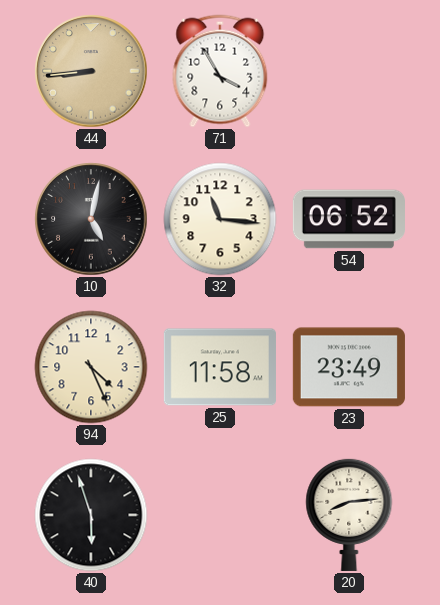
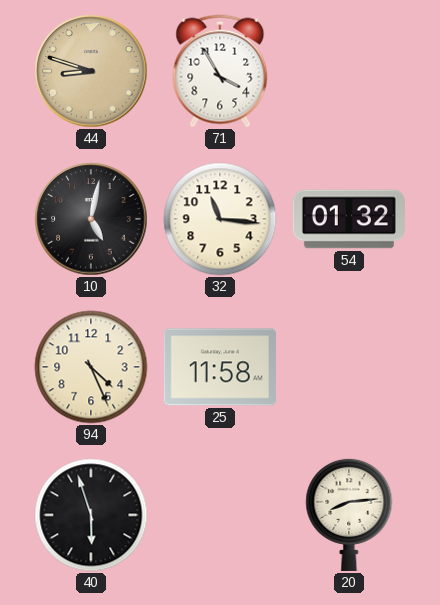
44: 8:44 -> 8:48
54: 06:52 -> 01:32
23: 23:49 -> none
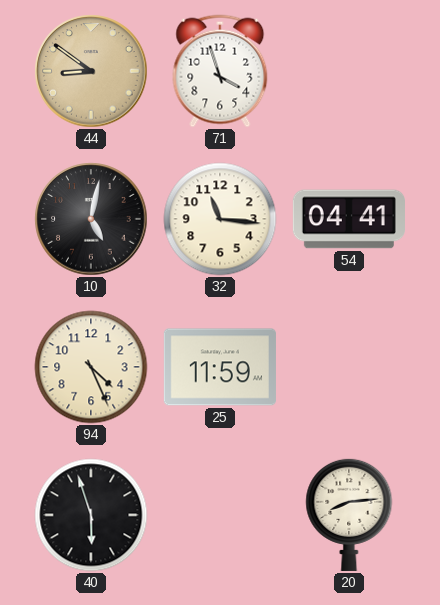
44: 8:48 -> 8:51
71: 3:55 -> 3:57
54: 01:32 -> 04:41
25: 11:58 -> 11:59
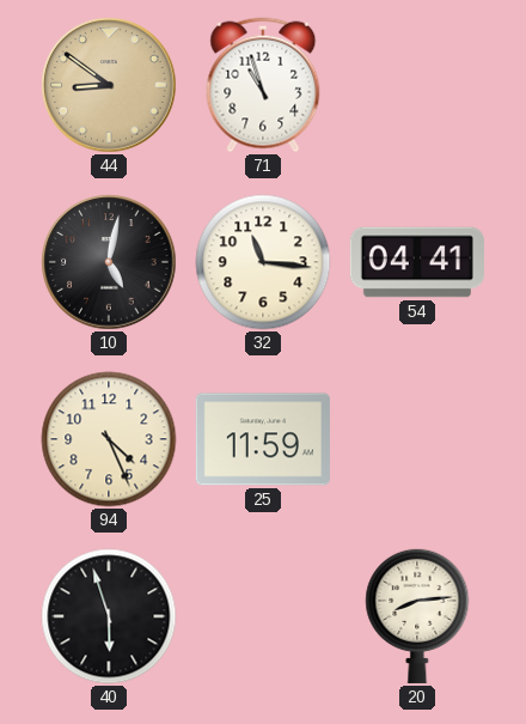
71: 3:57 -> 10:57
